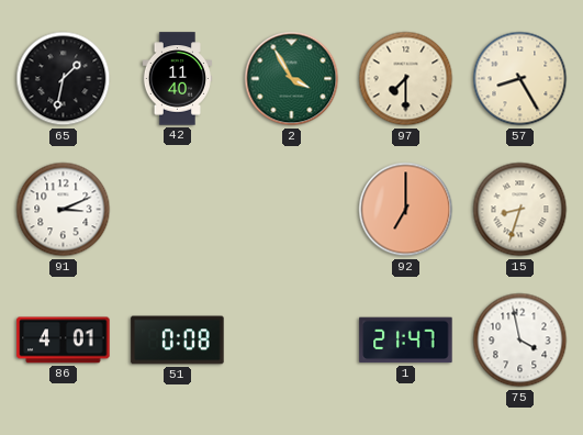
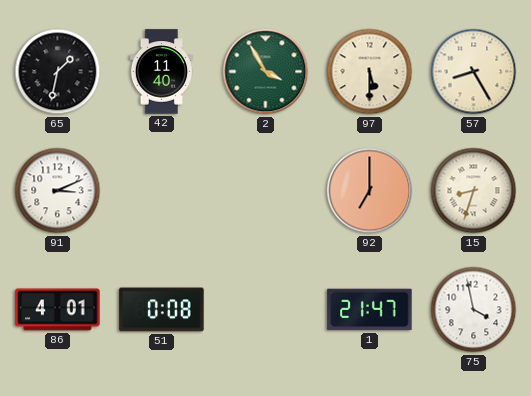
97: 7:30 -> 5:30
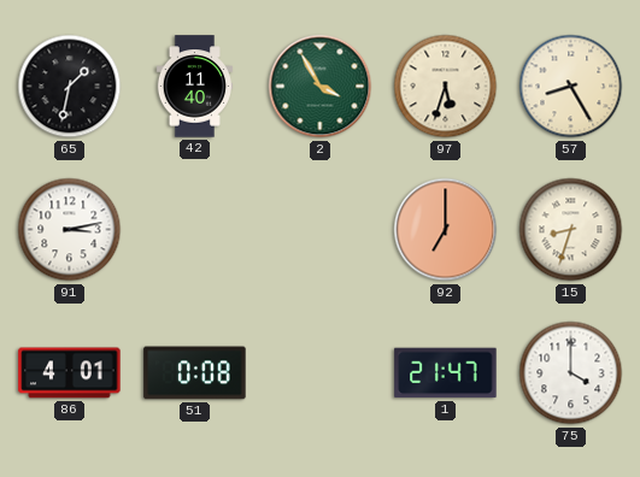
97: 5:30 -> 5:33
91: 3:11 -> 3:13
75: 3:58 -> 4:00
